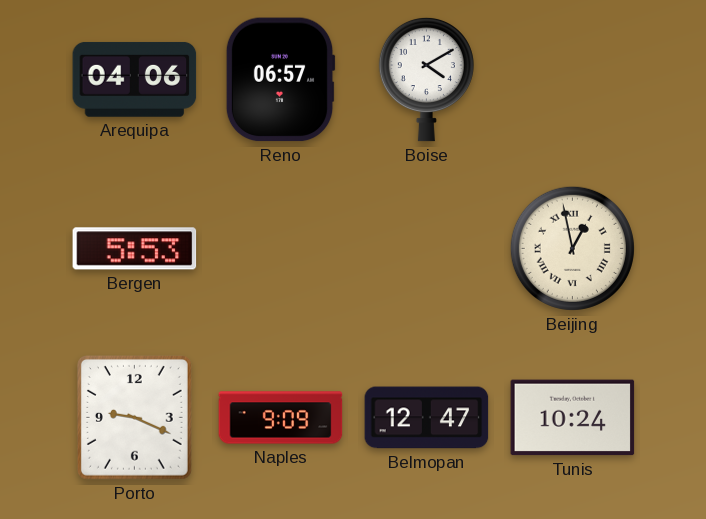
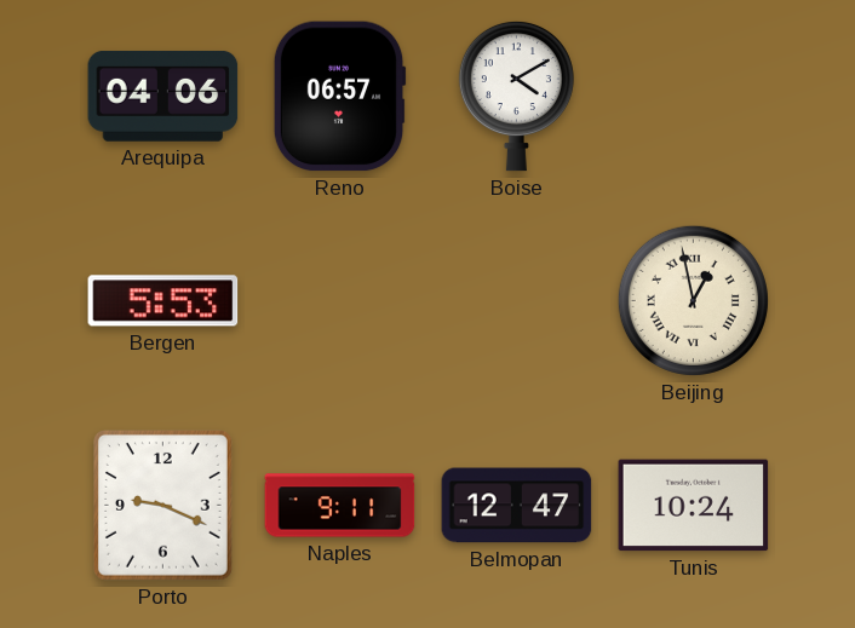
Naples: 9:09 -> 9:11
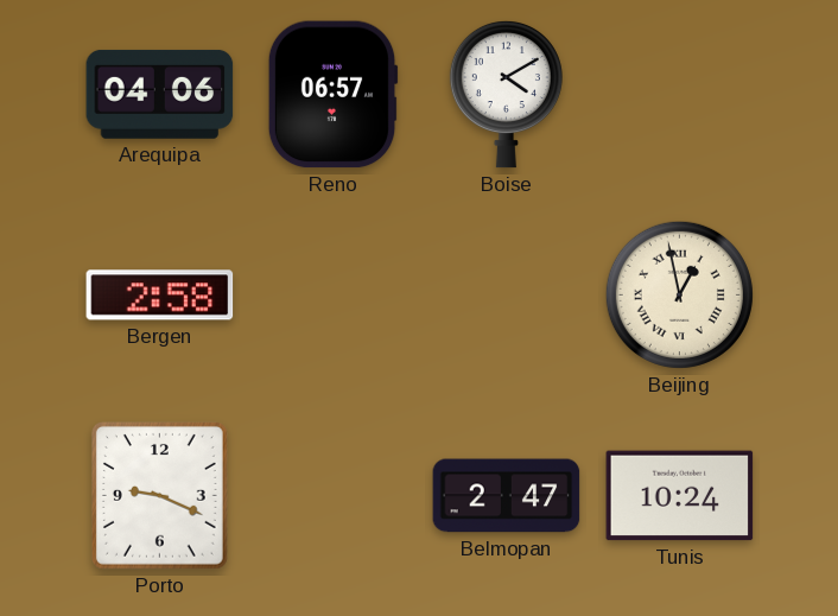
Bergen: 5:53 -> 2:58
Naples: 9:11 -> none
Belmopan: 12:47 -> 2:47
